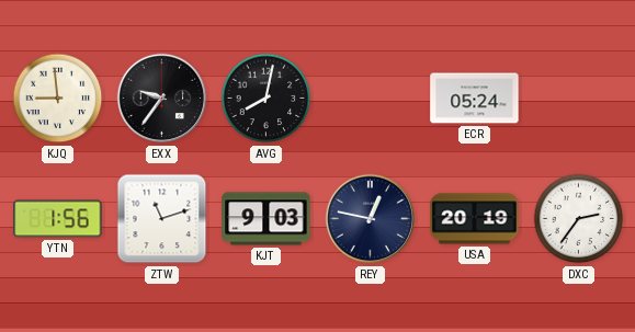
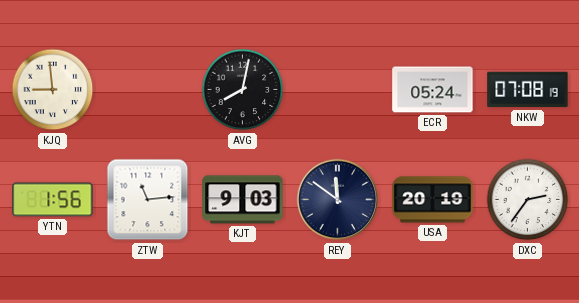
EXX: 9:36 -> none
NKW: none -> 07:08
ZTW: 11:12 -> 11:14
REY: 12:47 -> 11:51
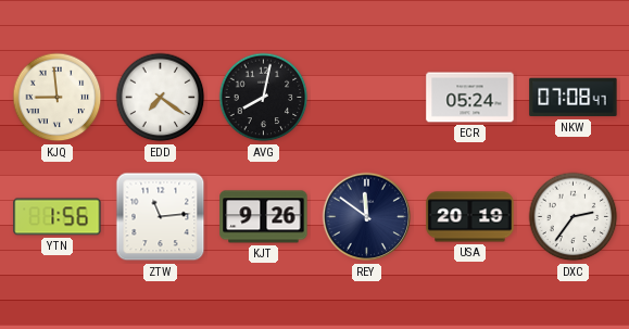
EDD: none -> 7:21
NKW: 07:08:19 -> 07:08:47
KJT: 9:03 -> 9:26
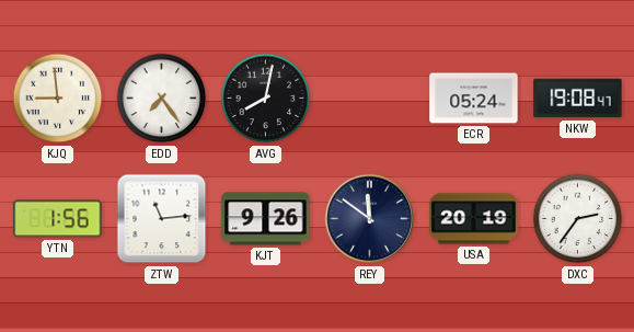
EDD: 7:21 -> 7:24
NKW: 07:08 -> 19:08
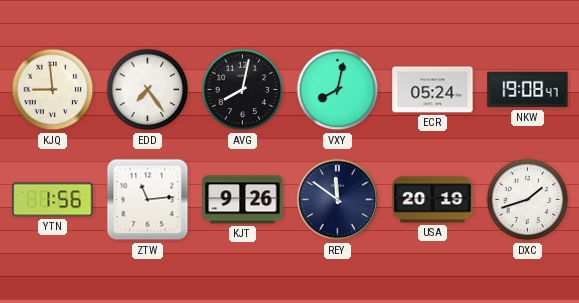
VXY: none -> 8:02
DXC: 2:36 -> 1:42
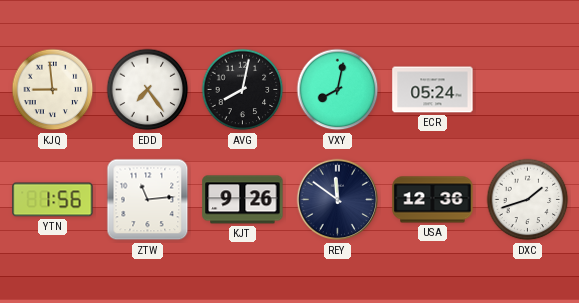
NKW: 19:08 -> none
USA: 20:19 -> 12:36
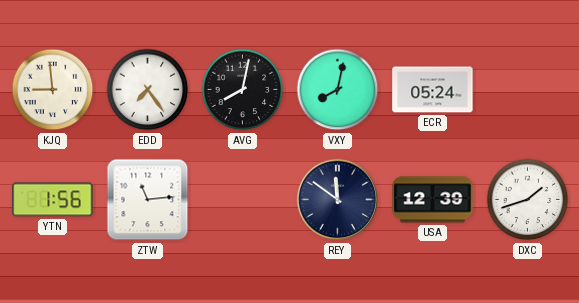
KJT: 9:26 -> none
USA: 12:36 -> 12:39
